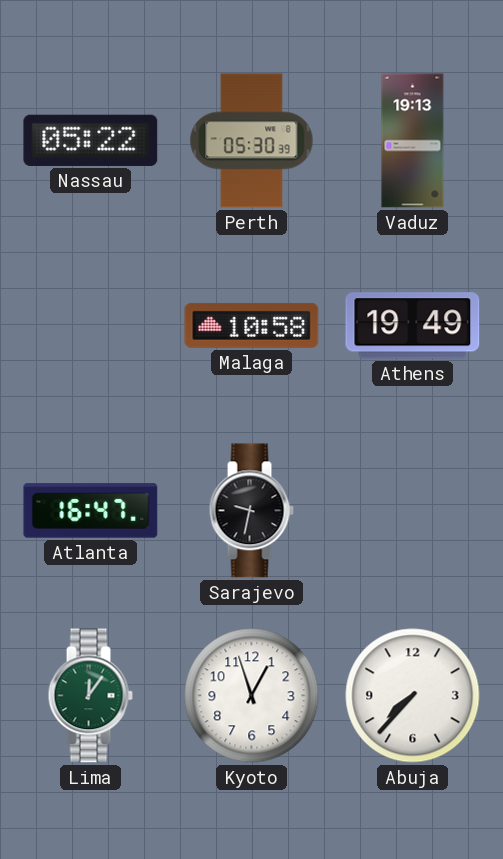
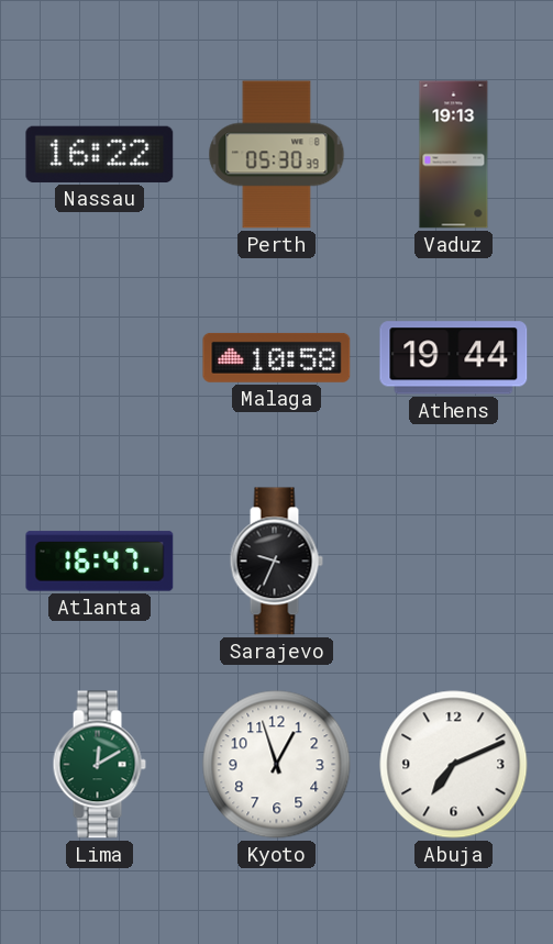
Nassau: 05:22 -> 16:22
Athens: 19:49 -> 19:44
Sarajevo: 9:32 -> 9:34
Lima: 12:06 -> 12:10
Abuja: 7:37 -> 7:11
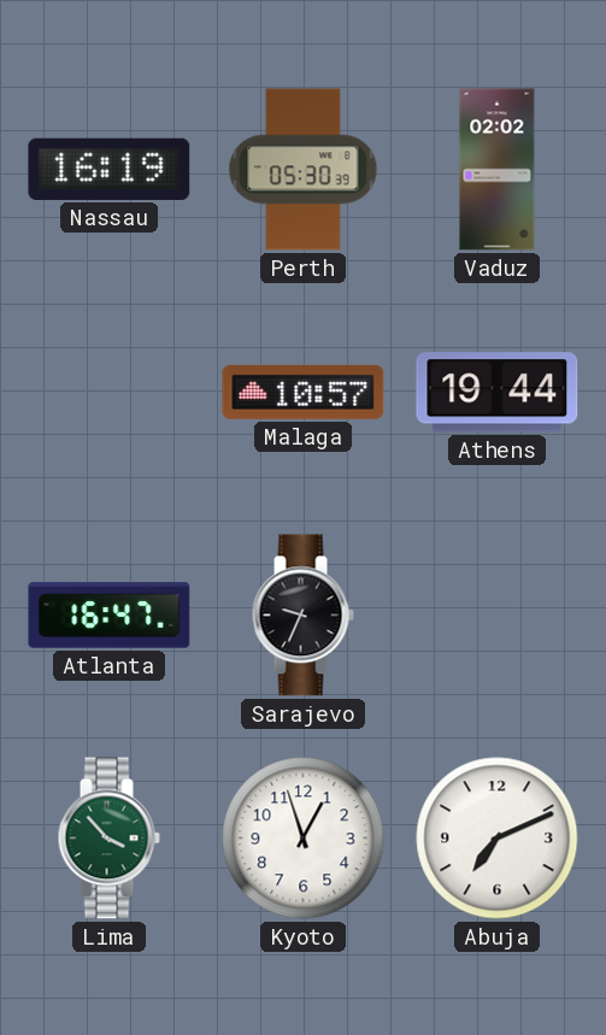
Nassau: 16:22 -> 16:19
Vaduz: 19:13 -> 02:02
Malaga: 10:58 -> 10:57
Lima: 12:10 -> 3:53
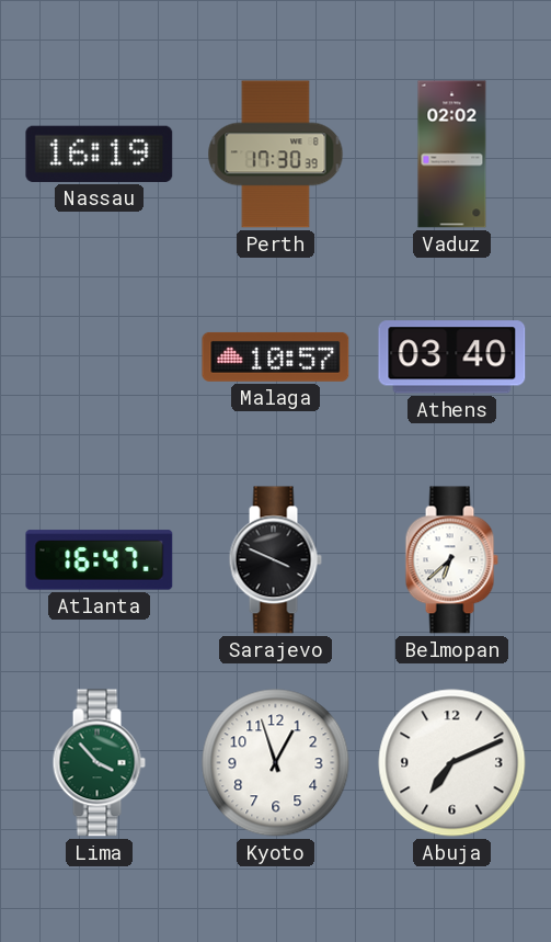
Perth: 05:30 -> 17:30
Athens: 19:44 -> 03:40
Sarajevo: 9:34 -> 3:49
Belmopan: none -> 6:38
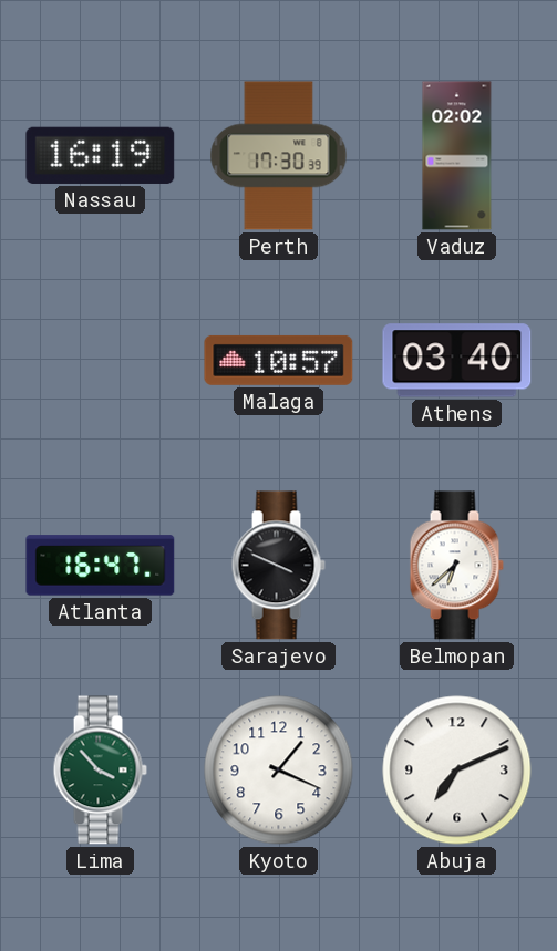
Kyoto: 12:57 -> 1:19
